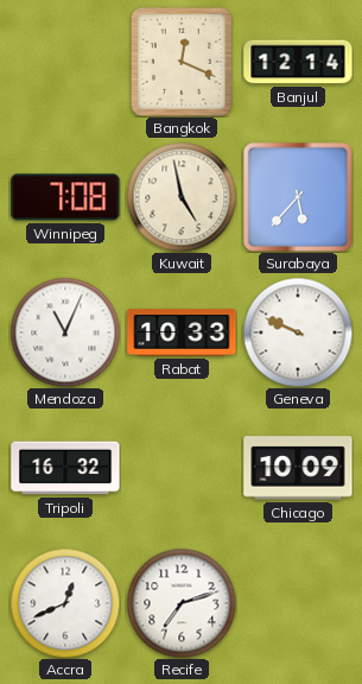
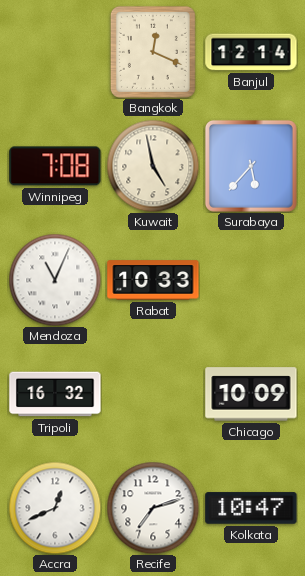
Geneva: 9:49 -> none
Kolkata: none -> 10:47
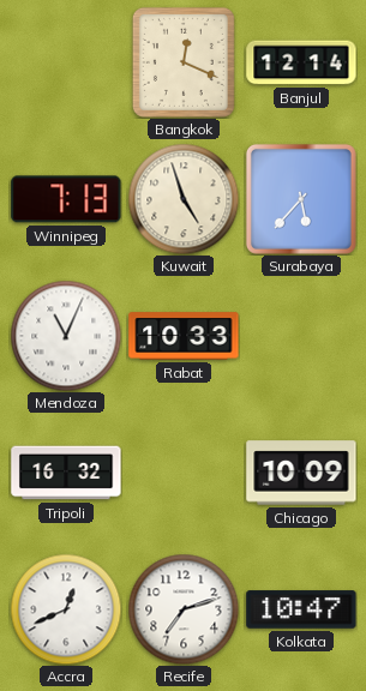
Winnipeg: 7:08 -> 7:13
Kuwait: 4:58 -> 4:57
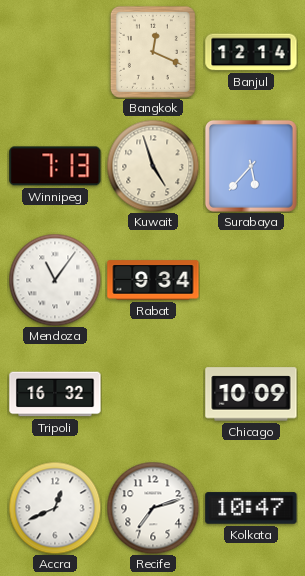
Mendoza: 11:04 -> 11:06
Rabat: 10:33 -> 9:34
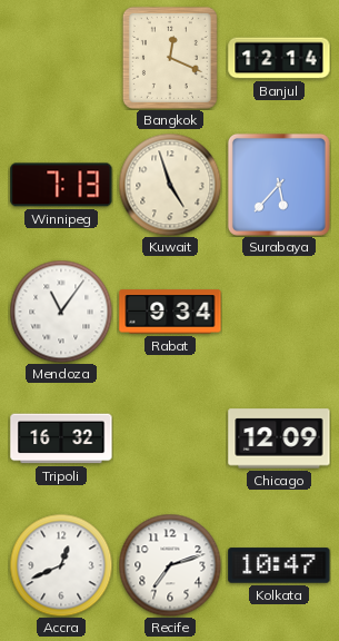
Chicago: 10:09 -> 12:09
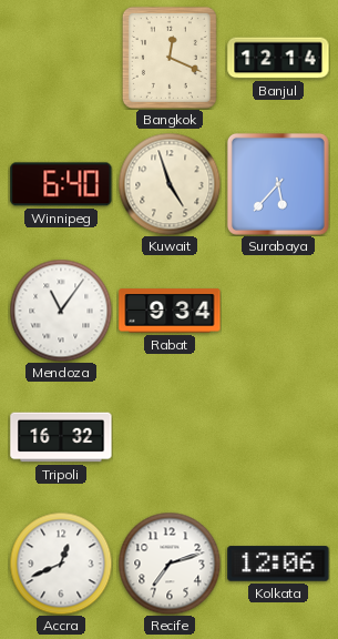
Winnipeg: 7:13 -> 6:40
Chicago: 12:09 -> none
Kolkata: 10:47 -> 12:06
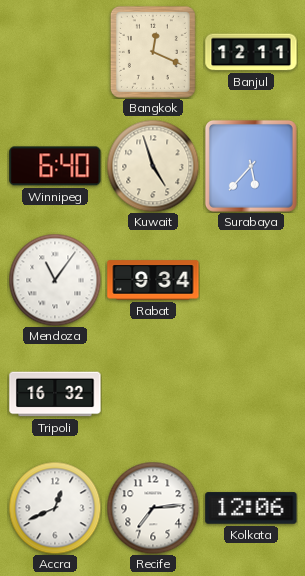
Banjul: 12:14 -> 12:11
Recife: 7:12 -> 7:14
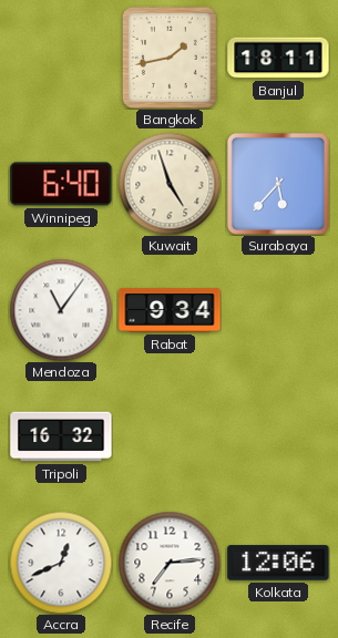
Bangkok: 12:19 -> 1:43
Banjul: 12:11 -> 18:11
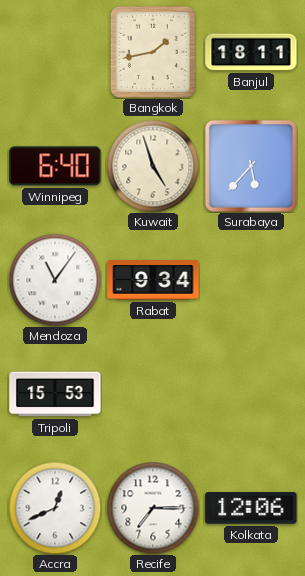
Tripoli: 16:32 -> 15:53
Recife: 7:14 -> 7:15
